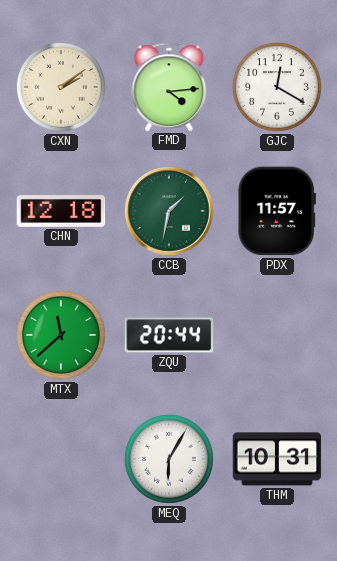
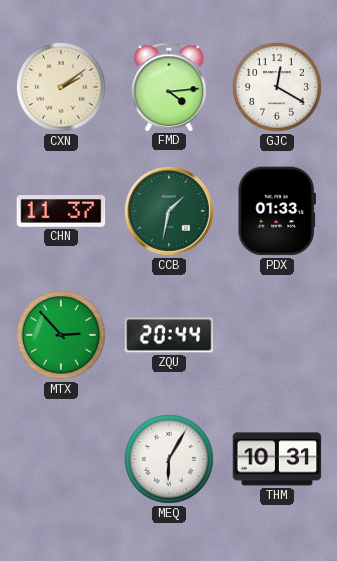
CHN: 12:18 -> 11:37
PDX: 11:57 -> 01:33
MTX: 11:38 -> 2:53
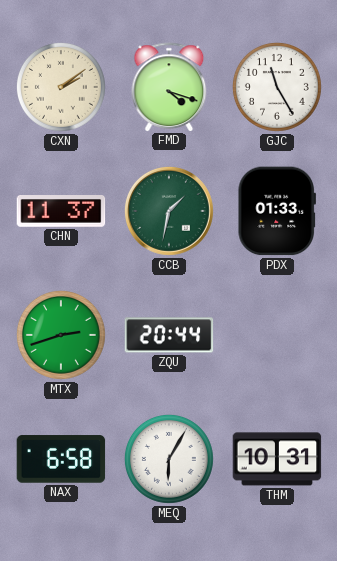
FMD: 4:14 -> 4:18
GJC: 12:20 -> 11:25
MTX: 2:53 -> 2:42
NAX: none -> 6:58
